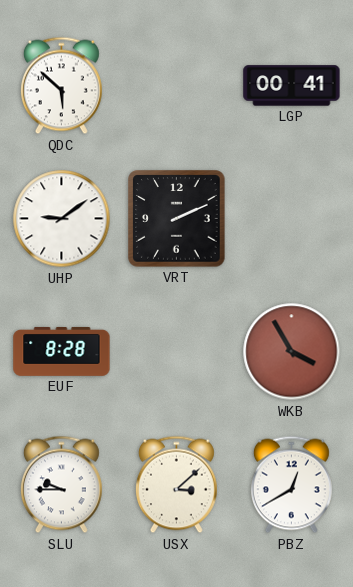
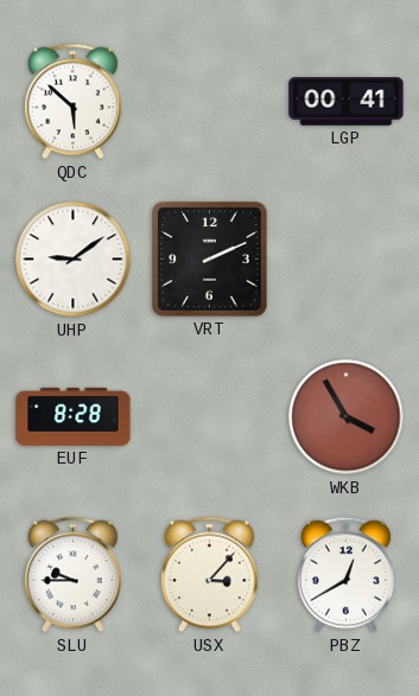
USX: 3:08 -> 3:07
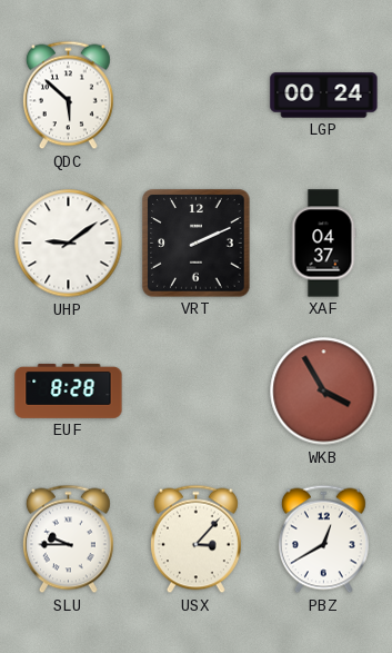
LGP: 00:41 -> 00:24
XAF: none -> 04:37
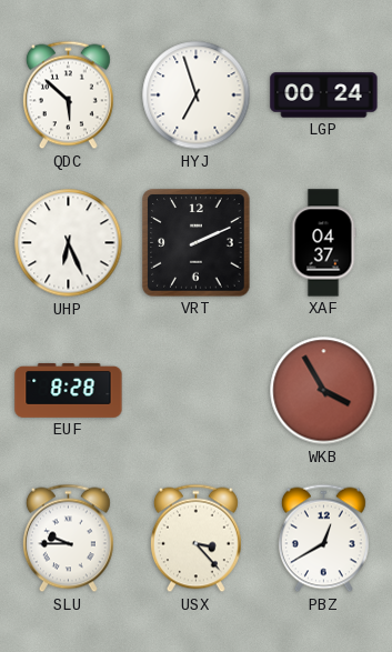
HYJ: none -> 6:57
UHP: 9:09 -> 6:26
USX: 3:07 -> 3:23
